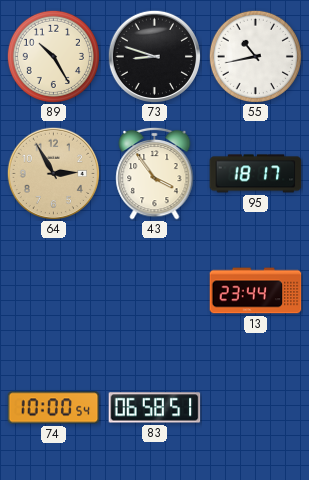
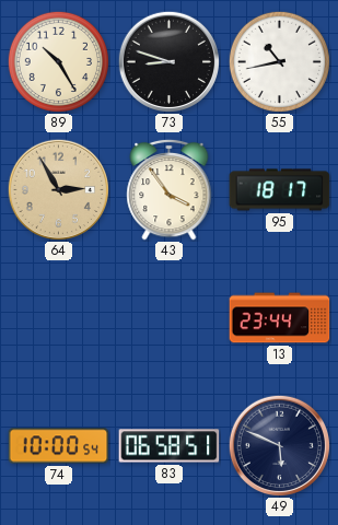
49: none -> 5:49
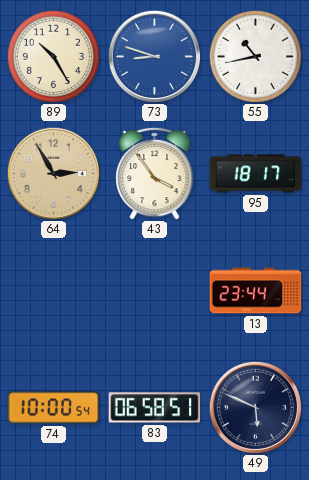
73 dial: black -> blue
